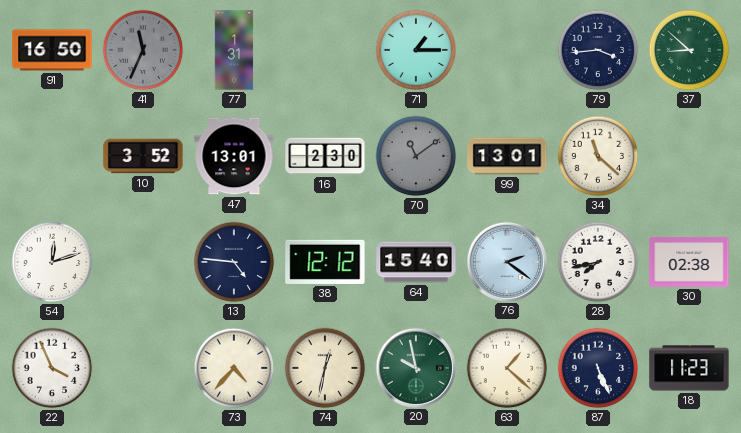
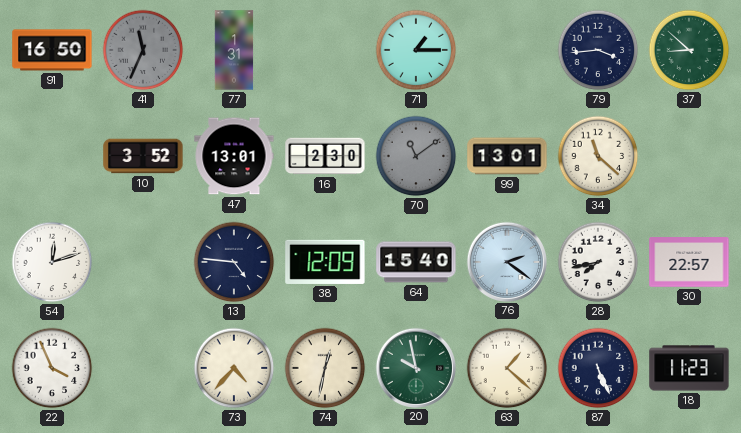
38: 12:12 -> 12:09
30: 02:38 -> 22:57
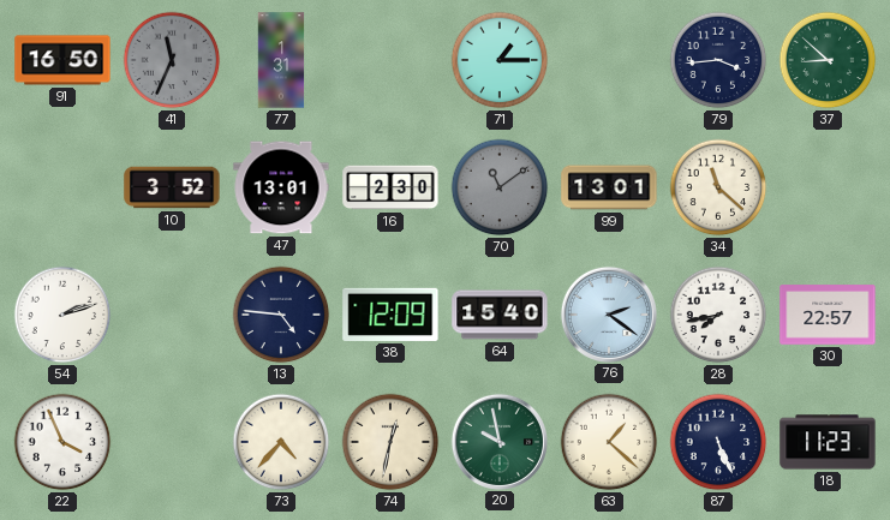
54: 12:12 -> 2:12
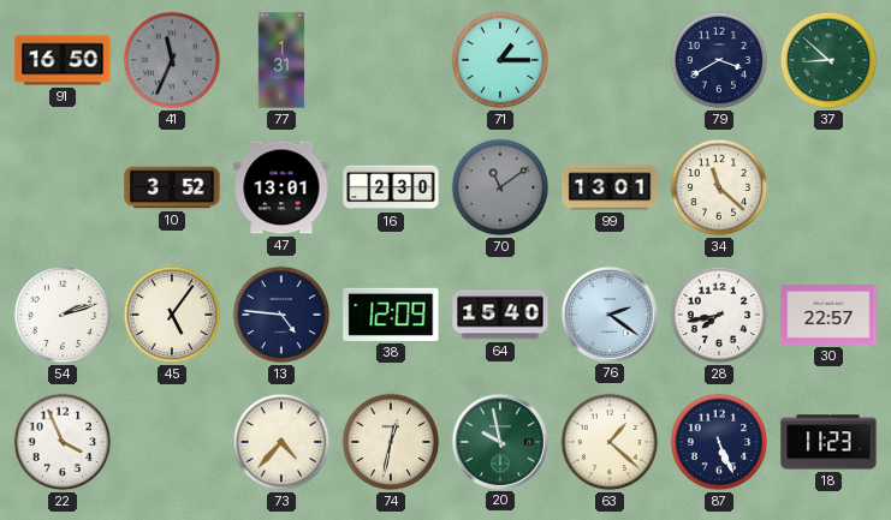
79: 3:44 -> 3:40
45: none -> 5:06
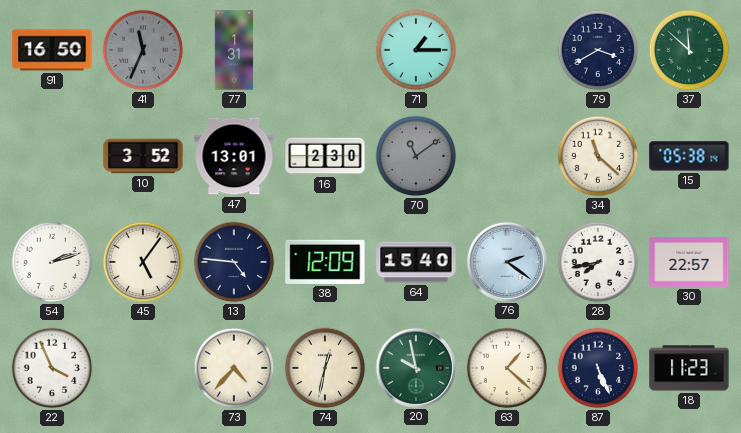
37: 8:52 -> 11:52
99: 13:01 -> none
15: none -> 05:38
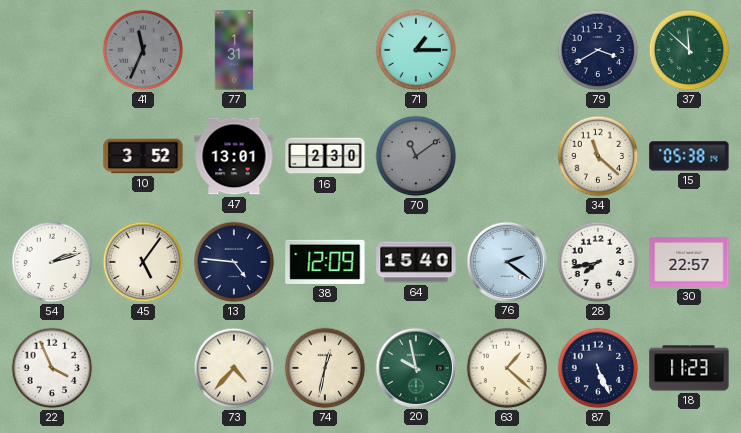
91: 16:50 -> none
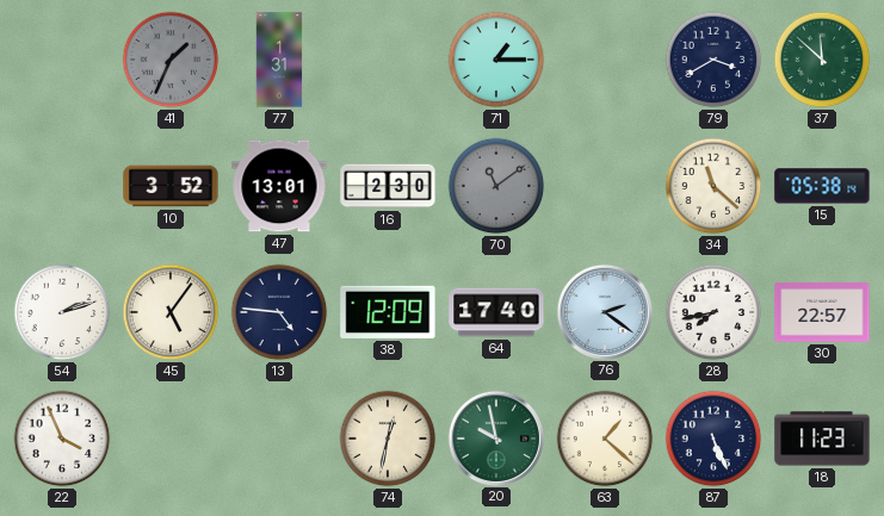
41: 11:34 -> 1:34
64: 15:40 -> 17:40
73: 4:37 -> none
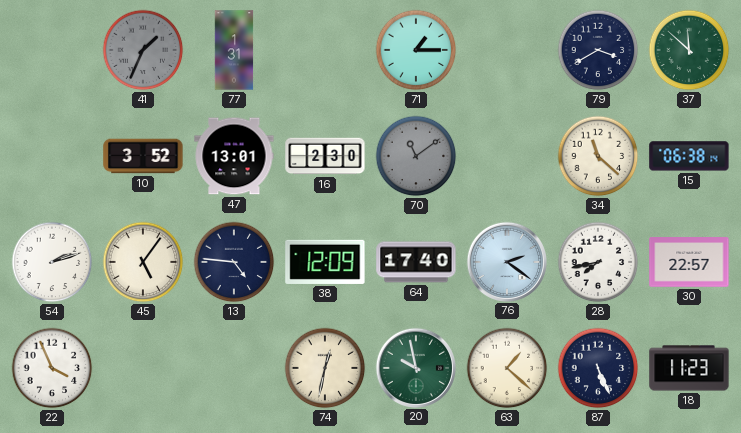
15: 05:38 -> 06:38
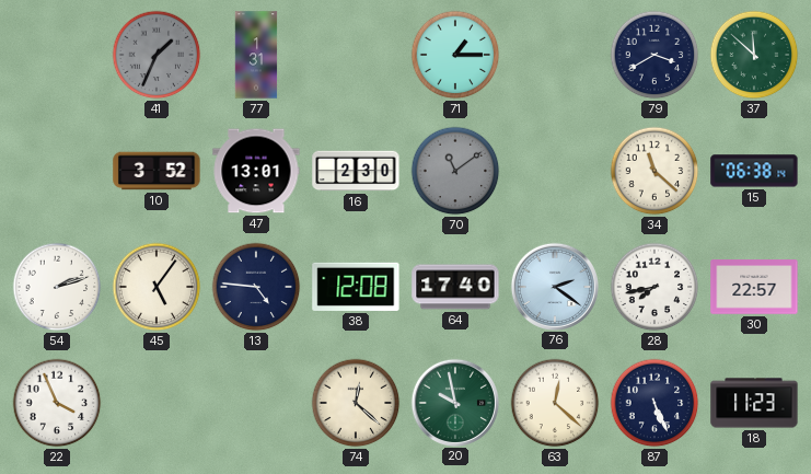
38: 12:09 -> 12:08
74: 12:32 -> 12:22
63: 1:22 -> 12:22
